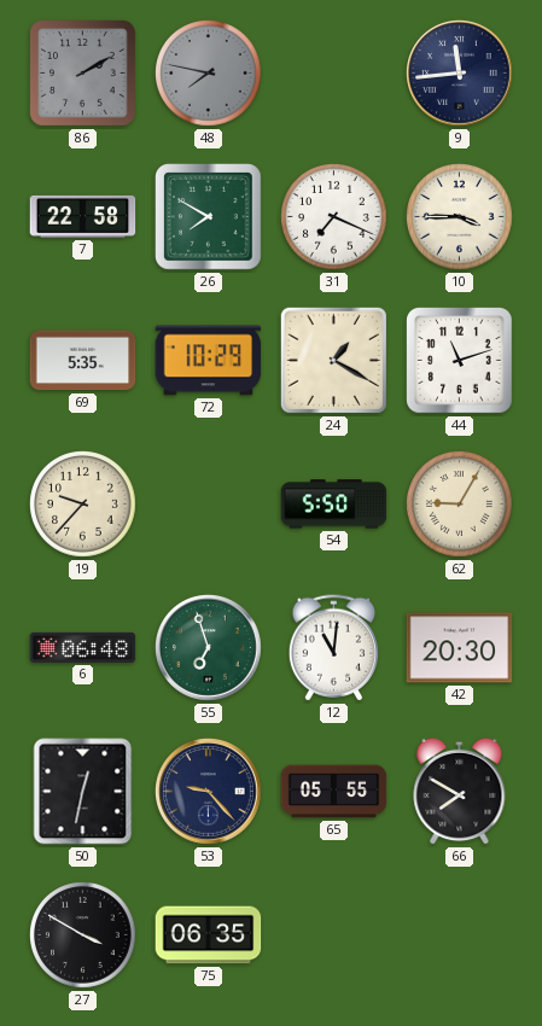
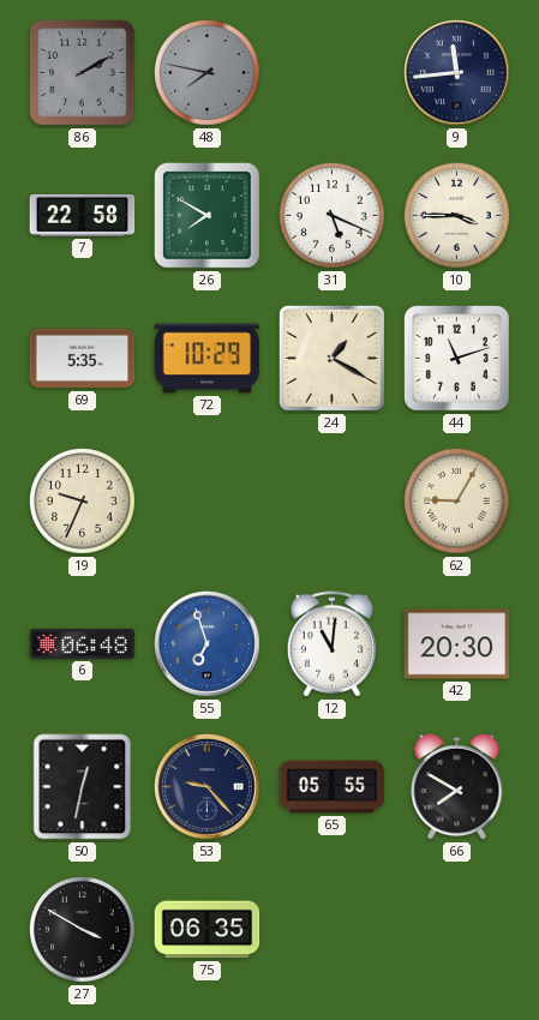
31: 7:19 -> 5:19
19: 9:37 -> 9:34
54: 5:50 -> none
55 dial: green -> blue
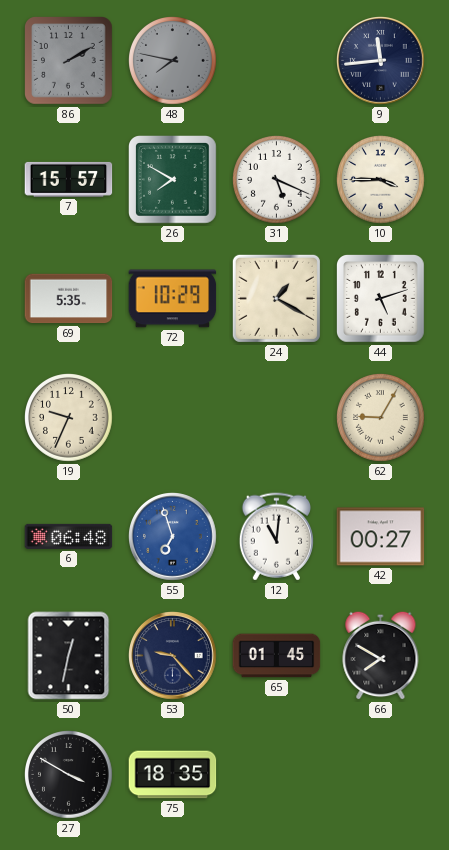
7: 22:58 -> 15:57
44: 11:12 -> 5:12
42: 20:30 -> 00:27
65: 05:55 -> 01:45
75: 06:35 -> 18:35
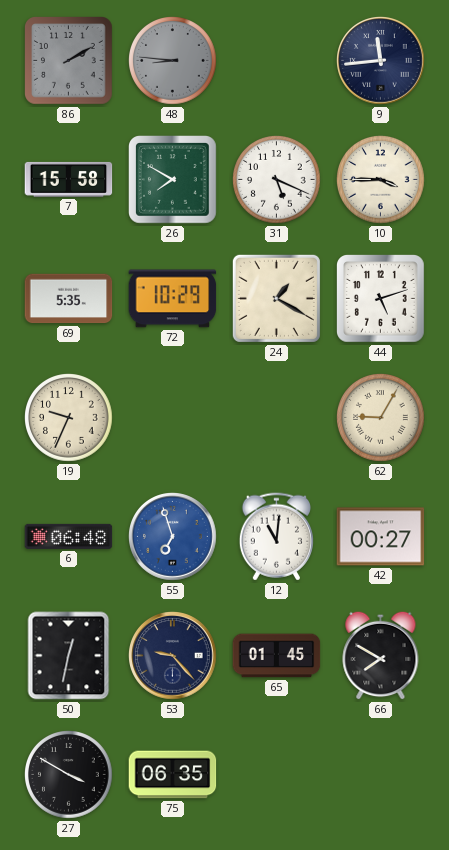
48: 7:47 -> 8:46
7: 15:57 -> 15:58
75: 18:35 -> 06:35
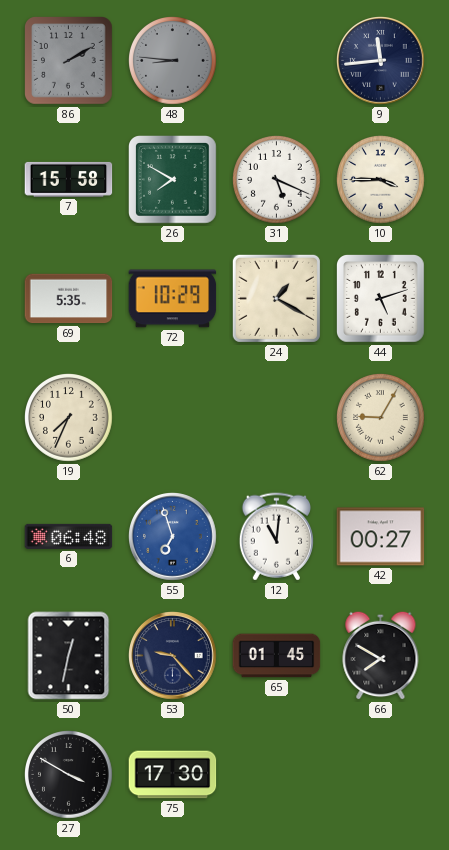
19: 9:34 -> 7:34
75: 06:35 -> 17:30
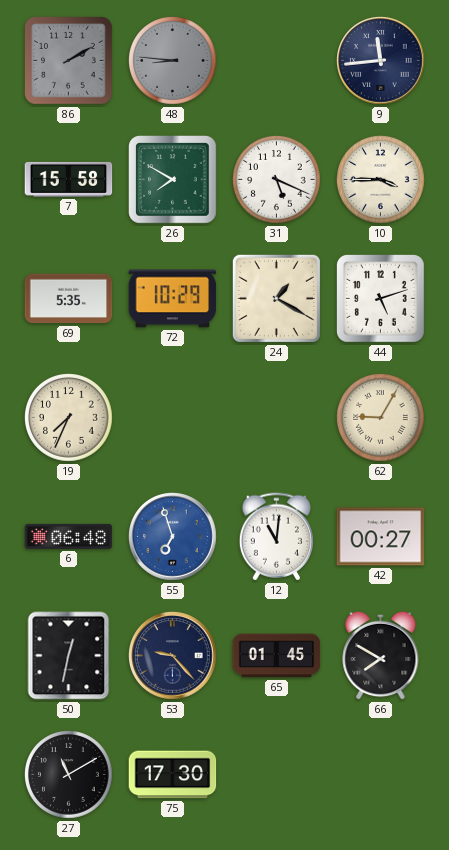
27: 3:50 -> 11:10
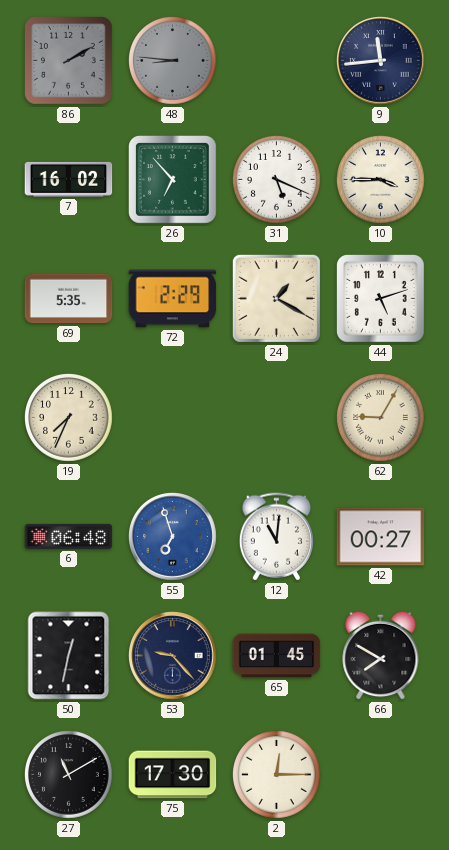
7: 15:58 -> 16:02
26: 7:50 -> 6:53
72: 10:29 -> 2:29
2: none -> 12:15
